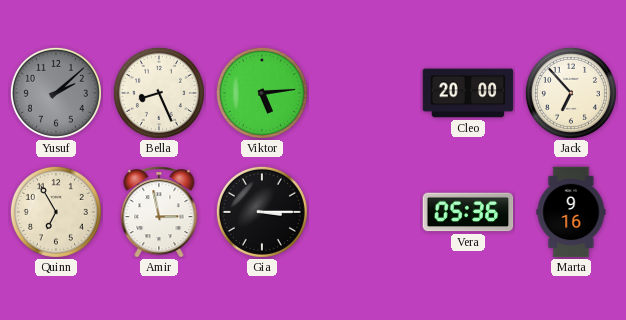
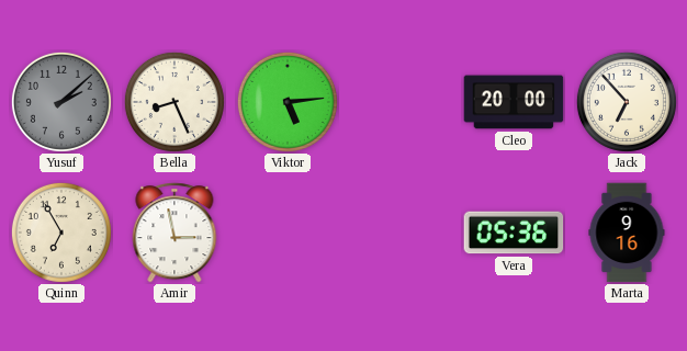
Gia: 3:15 -> none
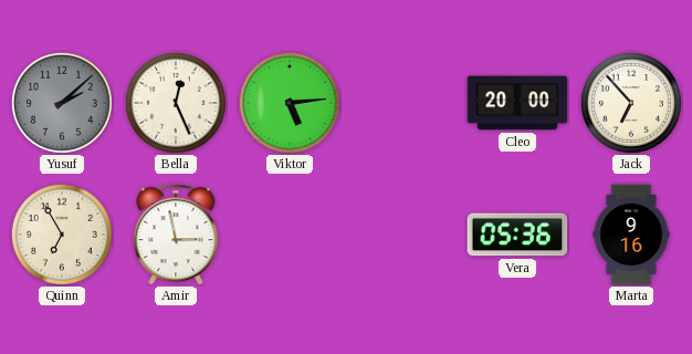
Bella: 8:26 -> 12:26
